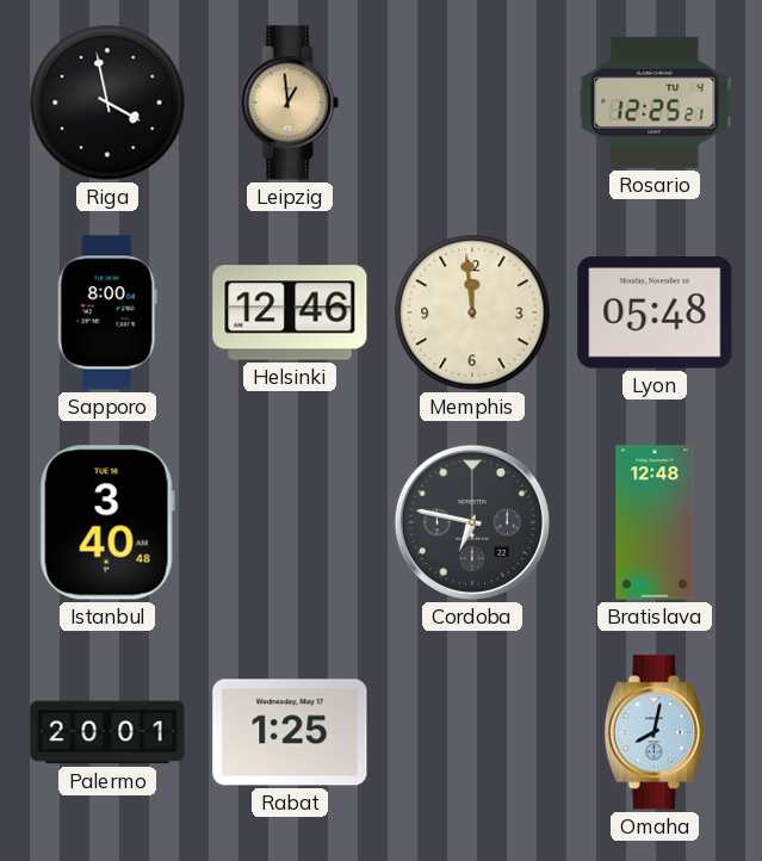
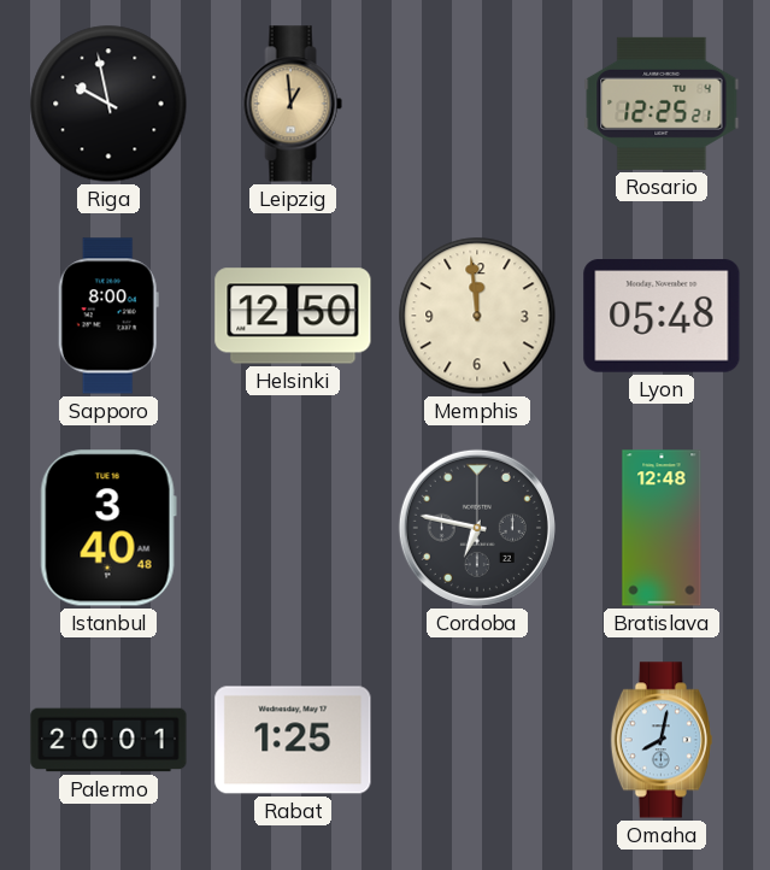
Riga: 3:58 -> 9:58
Helsinki: 12:46 -> 12:50
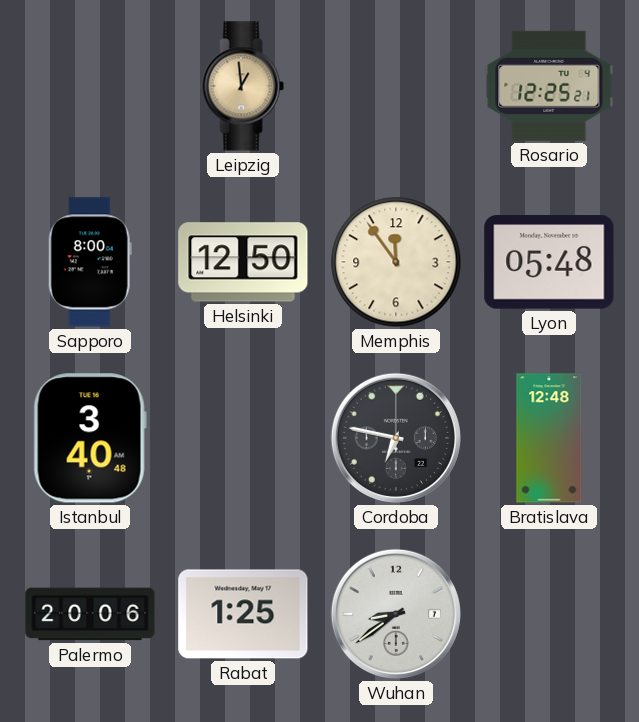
Riga: 9:58 -> none
Memphis: 11:59 -> 11:54
Palermo: 20:01 -> 20:06
Wuhan: none -> 8:39
Omaha: 8:02 -> none
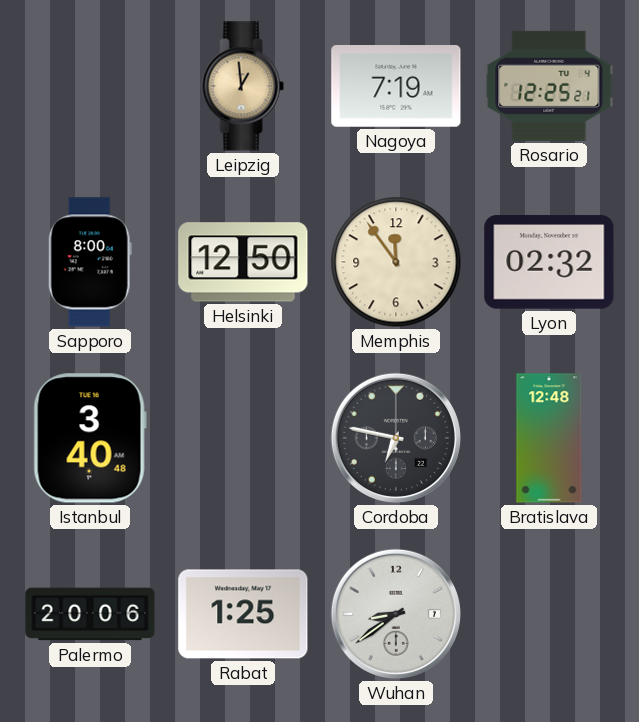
Nagoya: none -> 7:19
Lyon: 05:48 -> 02:32
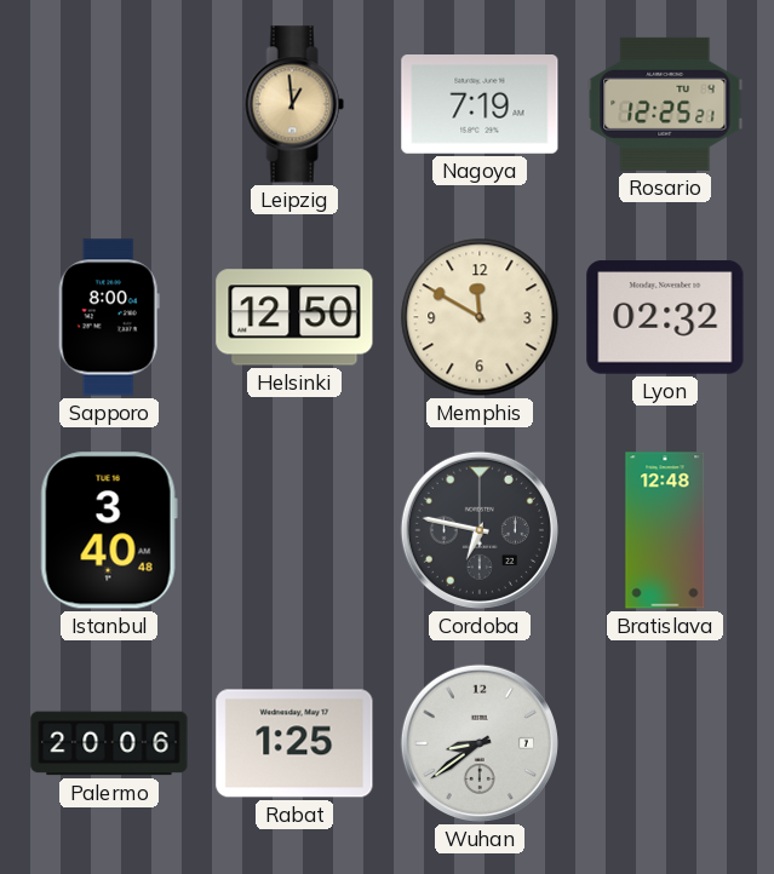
Memphis: 11:54 -> 11:50
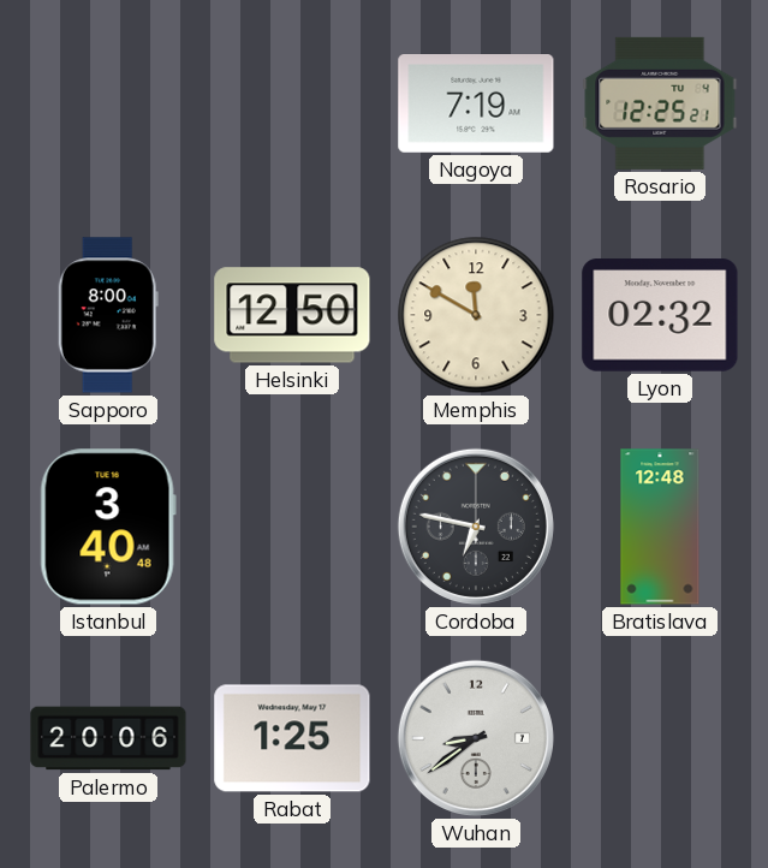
Leipzig: 12:59 -> none
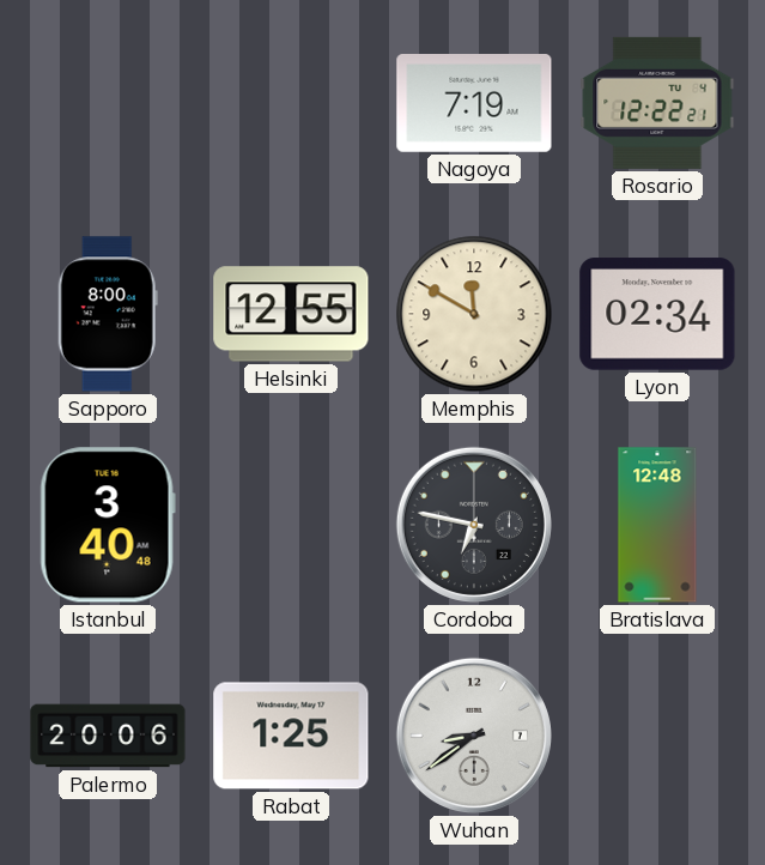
Rosario: 12:25 -> 12:22
Helsinki: 12:50 -> 12:55
Lyon: 02:32 -> 02:34
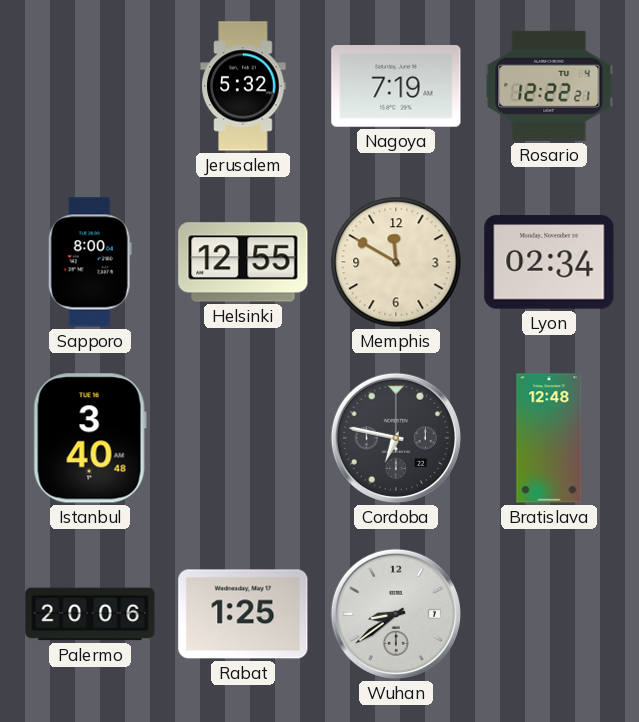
Jerusalem: none -> 5:32
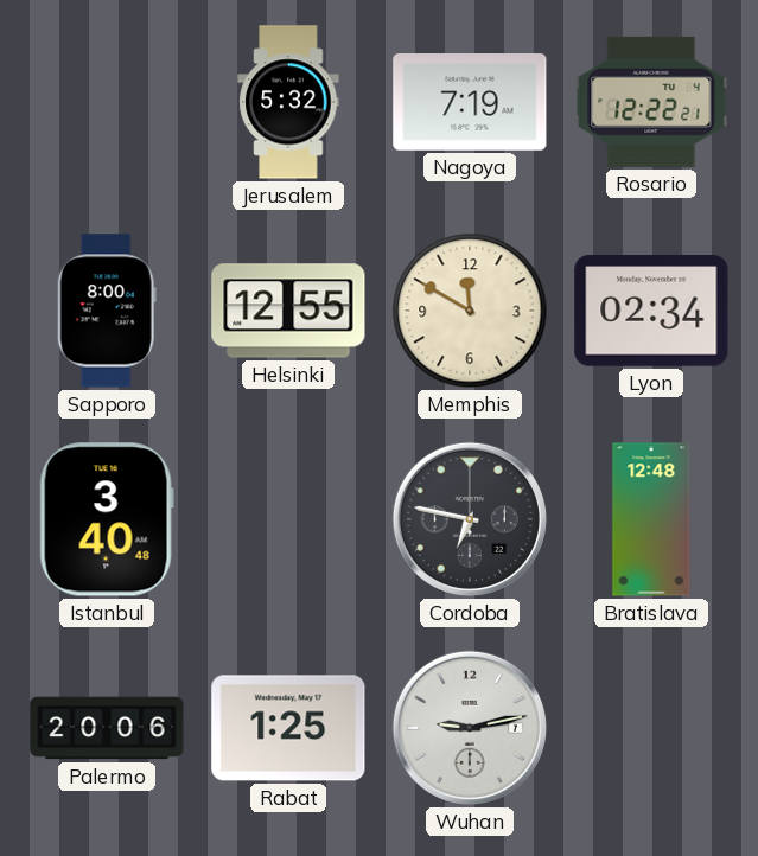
Wuhan: 8:39 -> 9:13
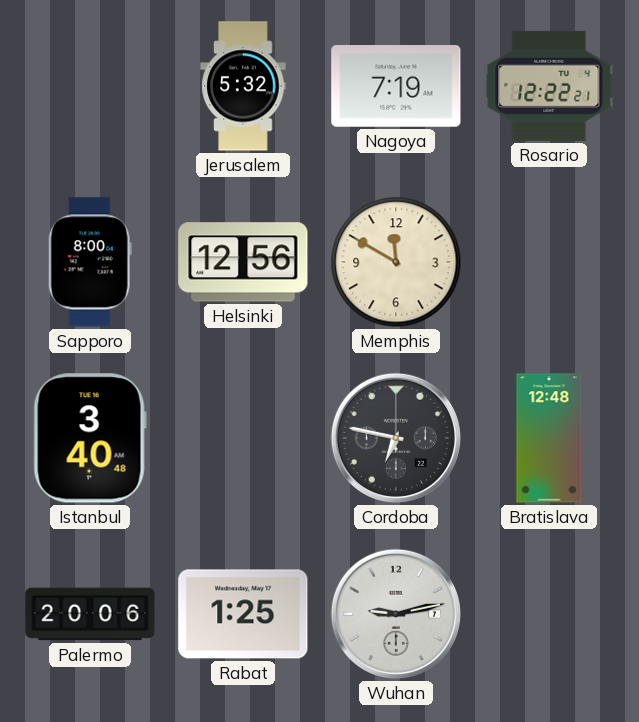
Helsinki: 12:55 -> 12:56
Lyon: 02:34 -> none
